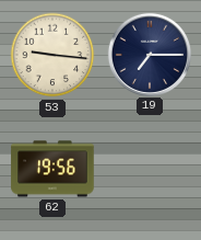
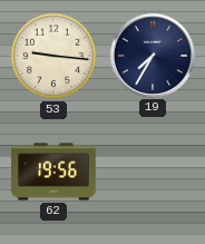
19: 7:15 -> 7:35
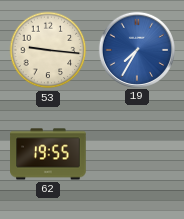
19 dial: navy -> blue
62: 19:56 -> 19:55
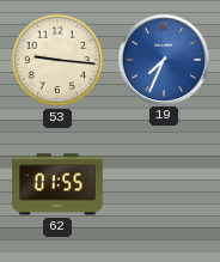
19: 7:35 -> 7:34
62: 19:55 -> 01:55
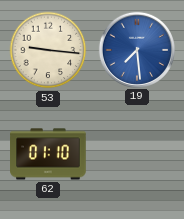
19: 7:34 -> 7:29
62: 01:55 -> 01:10
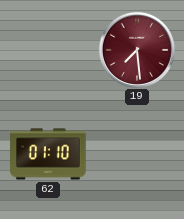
53: 9:16 -> none
19 dial: blue -> burgundy
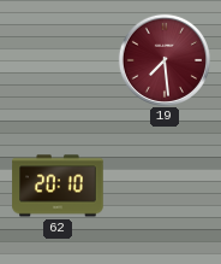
62: 01:10 -> 20:10
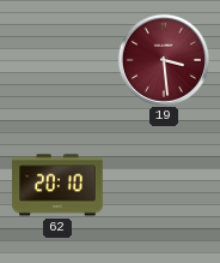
19: 7:29 -> 3:29
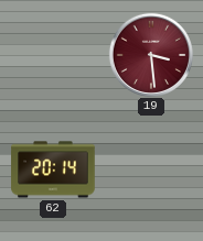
62: 20:10 -> 20:14
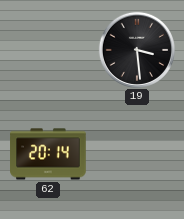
19 dial: burgundy -> black
